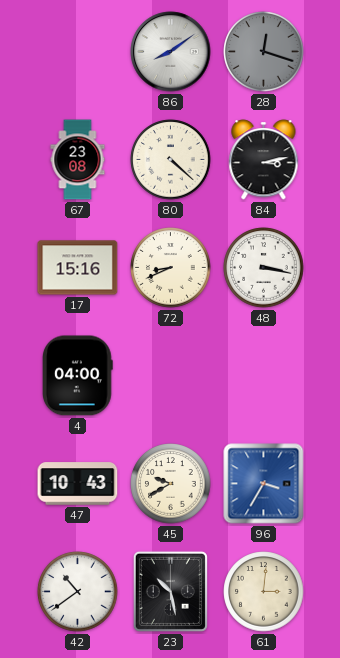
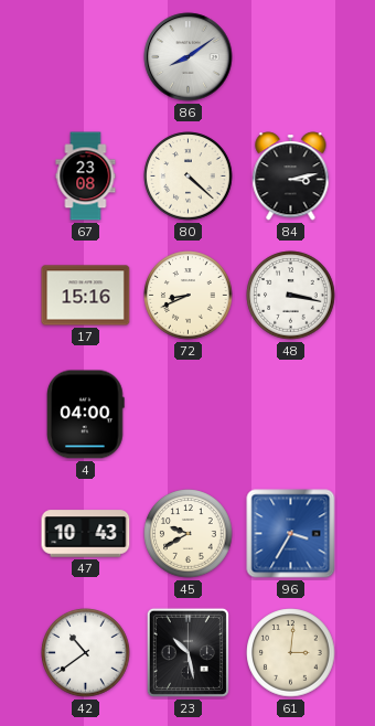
28: 12:18 -> none
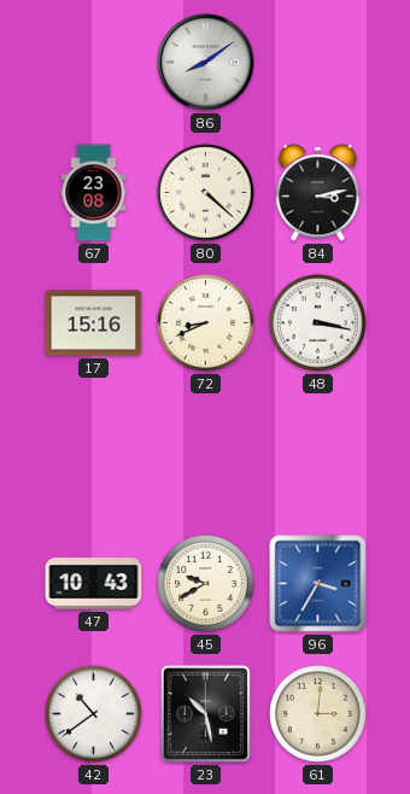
4: 04:00 -> none
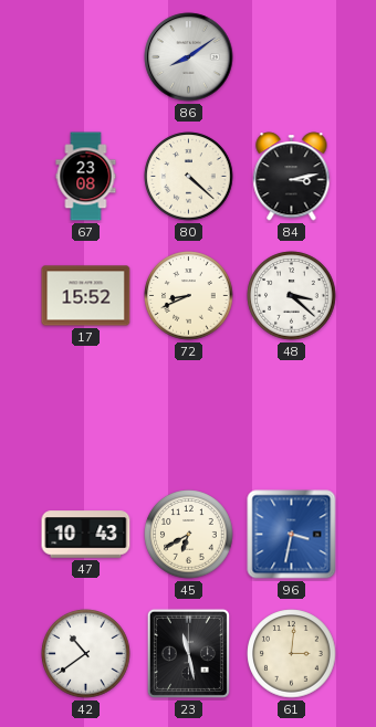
17: 15:16 -> 15:52
48: 3:17 -> 3:22
45: 9:40 -> 6:40
96: 3:35 -> 3:32
23: 10:28 -> 11:28
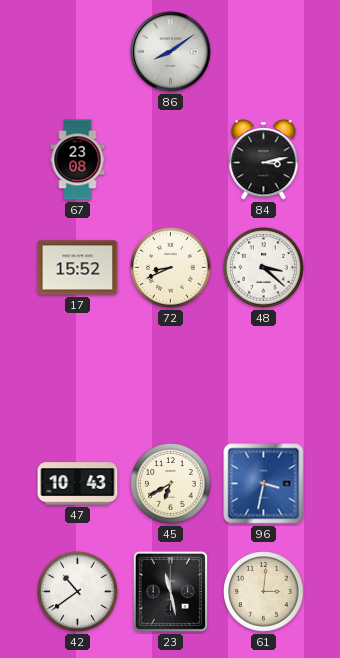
80: 4:22 -> none
